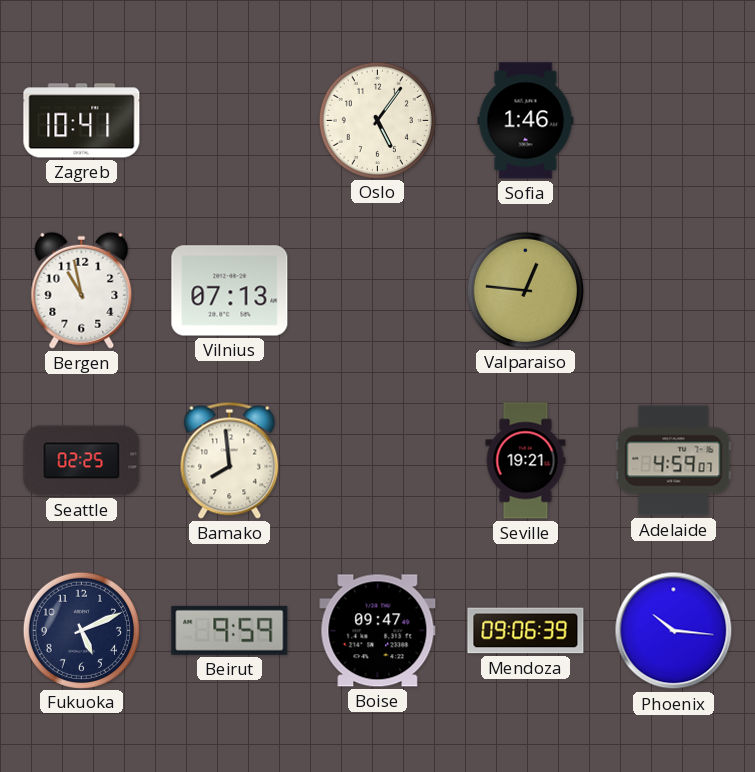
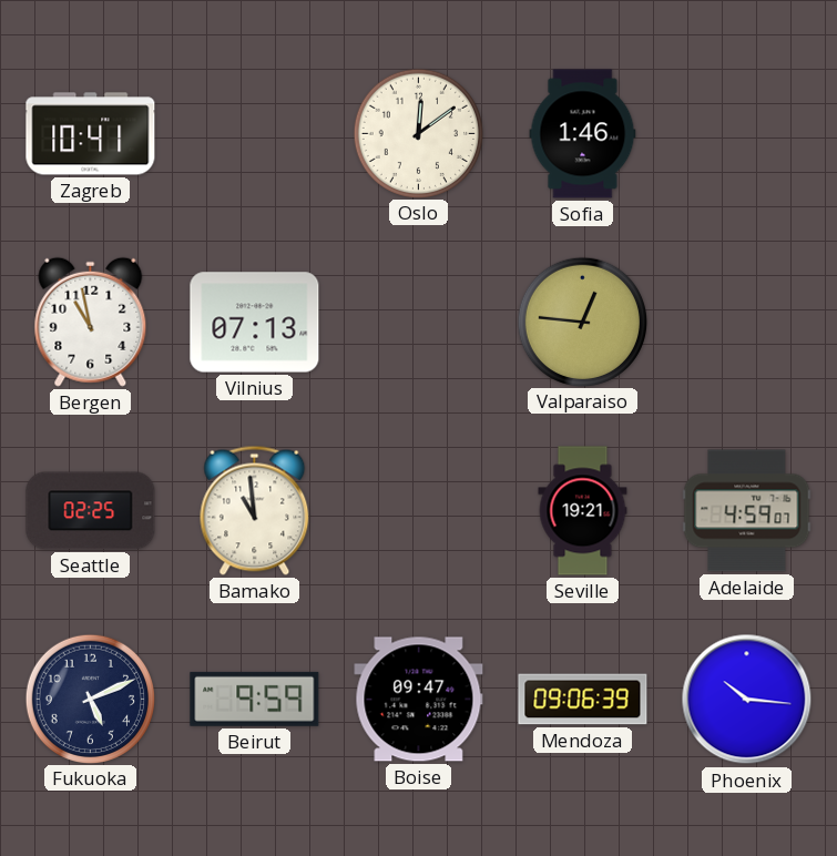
Oslo: 5:06 -> 12:09
Bamako: 7:59 -> 10:59
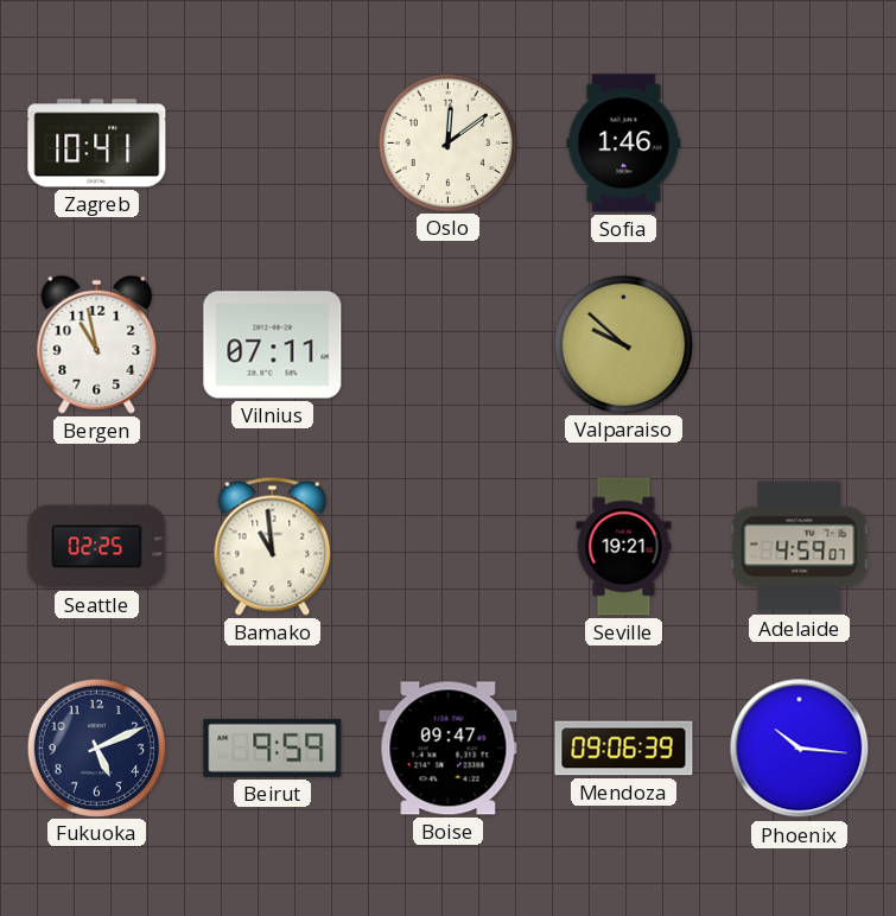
Vilnius: 07:13 -> 07:11
Valparaiso: 12:46 -> 9:52
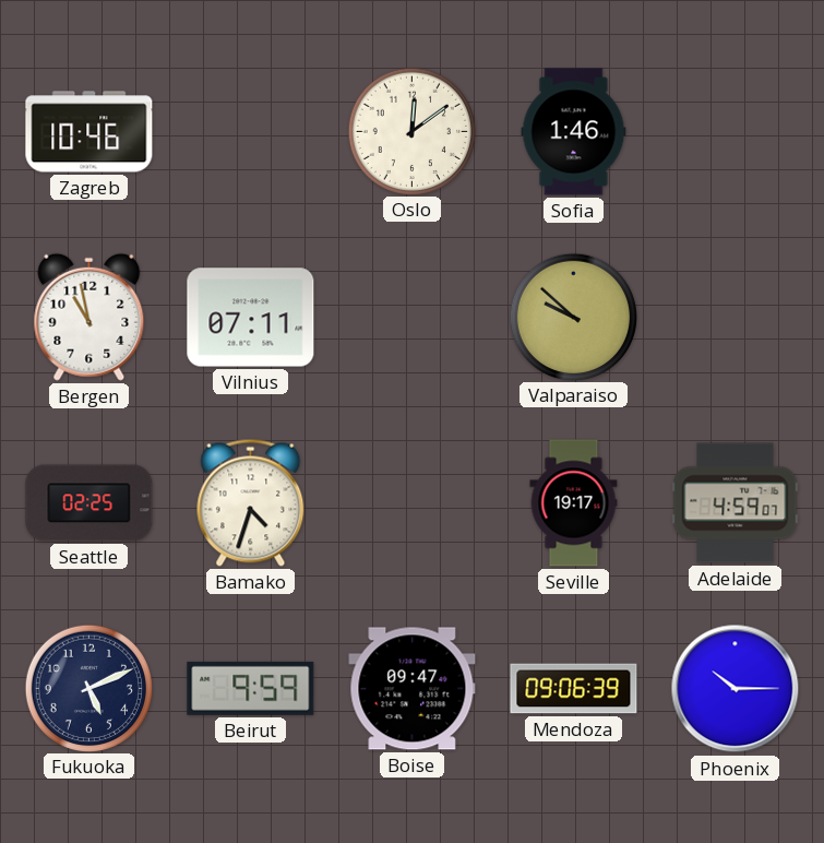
Zagreb: 10:41 -> 10:46
Bamako: 10:59 -> 4:33
Seville: 19:21 -> 19:17
Phoenix: 10:16 -> 10:15
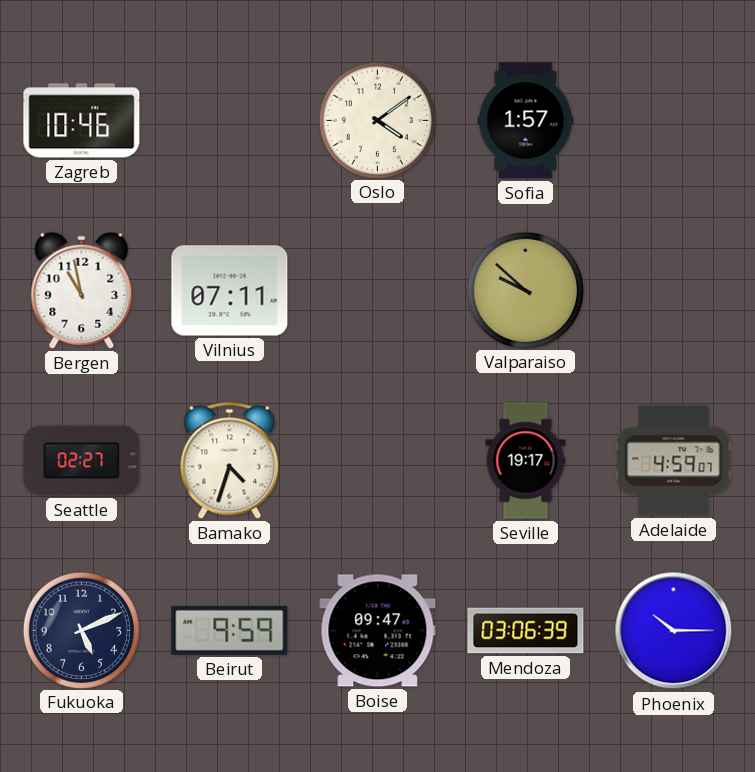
Oslo: 12:09 -> 4:09
Sofia: 1:46 -> 1:57
Seattle: 02:25 -> 02:27
Mendoza: 09:06 -> 03:06
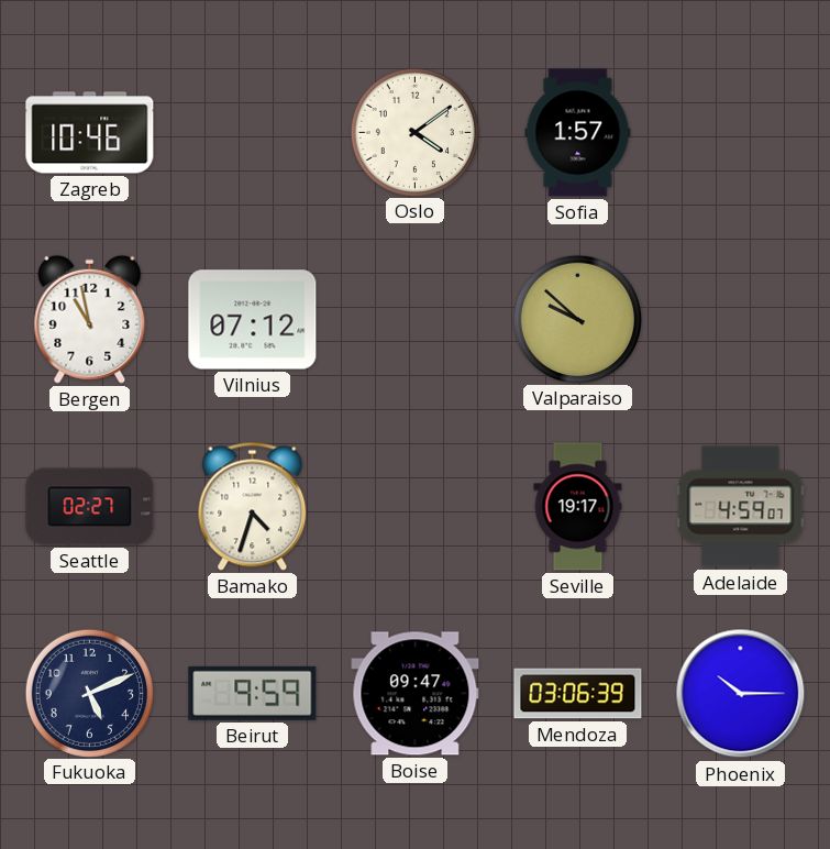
Vilnius: 07:11 -> 07:12
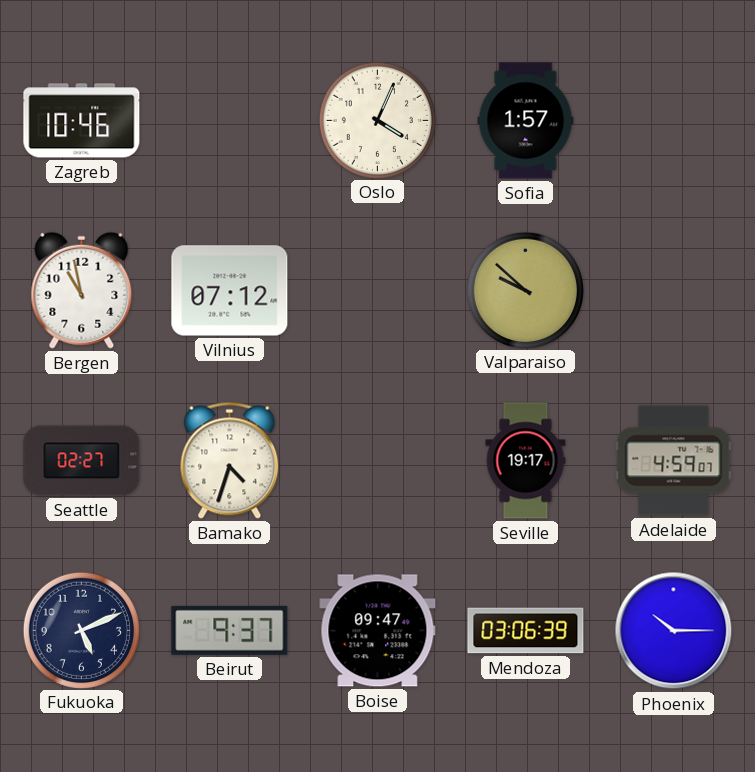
Oslo: 4:09 -> 4:04
Beirut: 9:59 -> 9:37
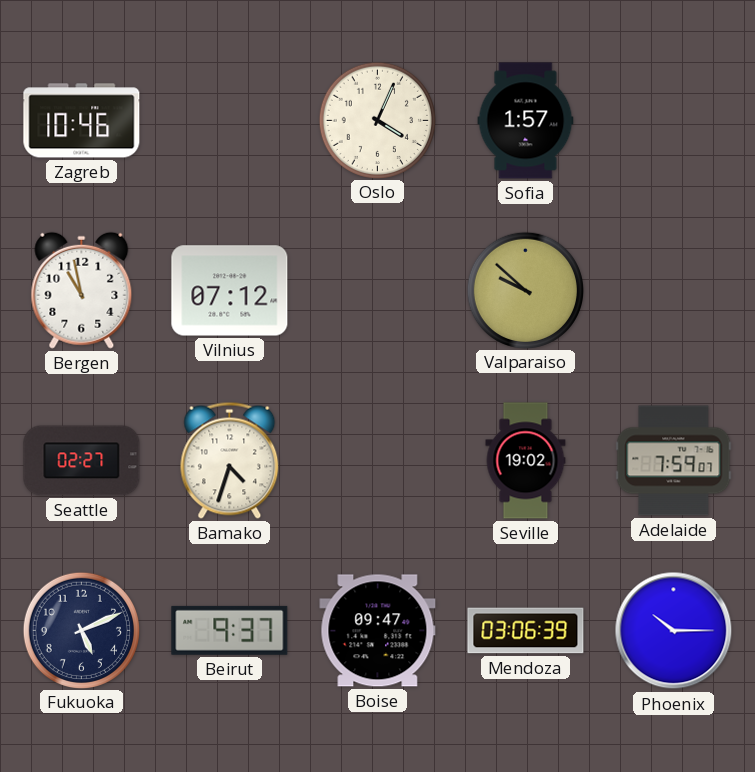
Seville: 19:17 -> 19:02
Adelaide: 4:59 -> 7:59
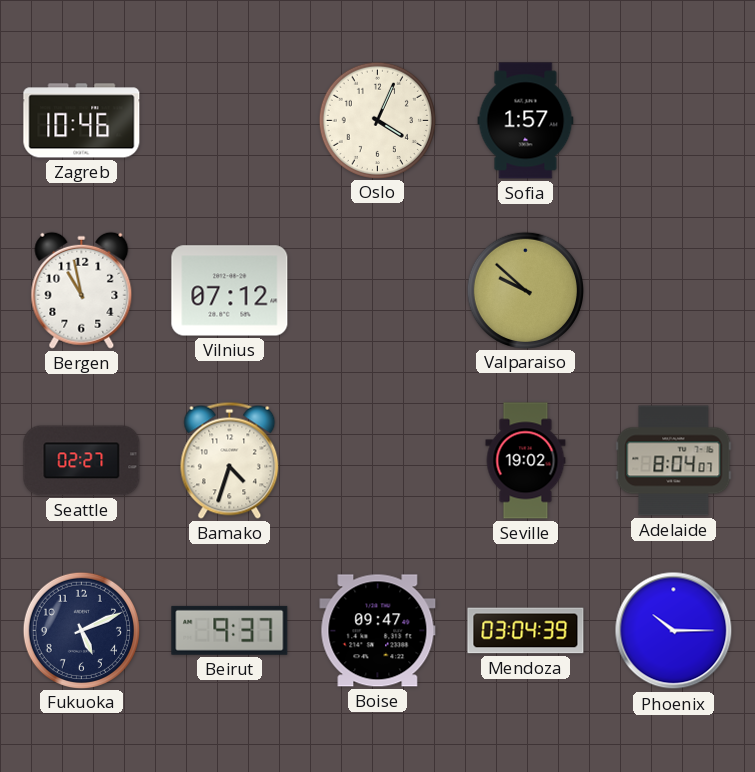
Adelaide: 7:59 -> 8:04
Mendoza: 03:06 -> 03:04
